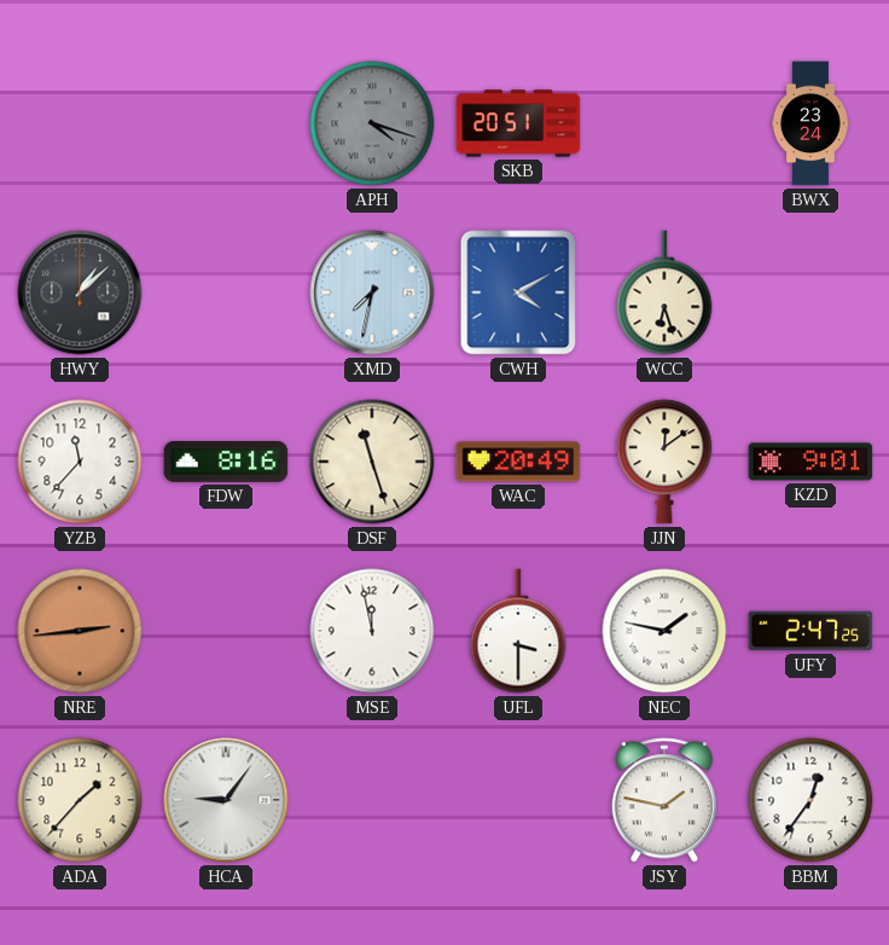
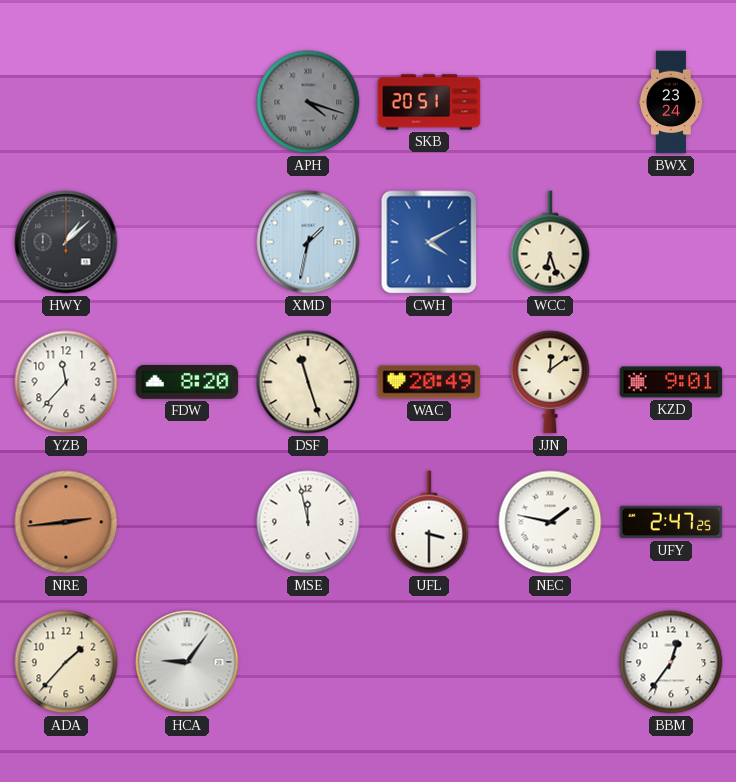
XMD: 7:32 -> 1:32
FDW: 8:16 -> 8:20
JSY: 1:47 -> none
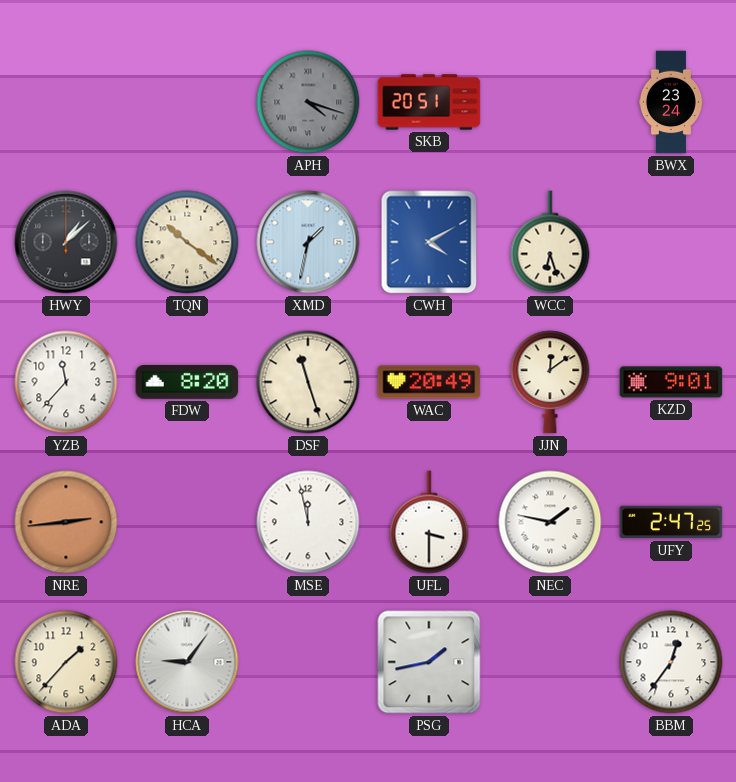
TQN: none -> 10:21
PSG: none -> 1:43
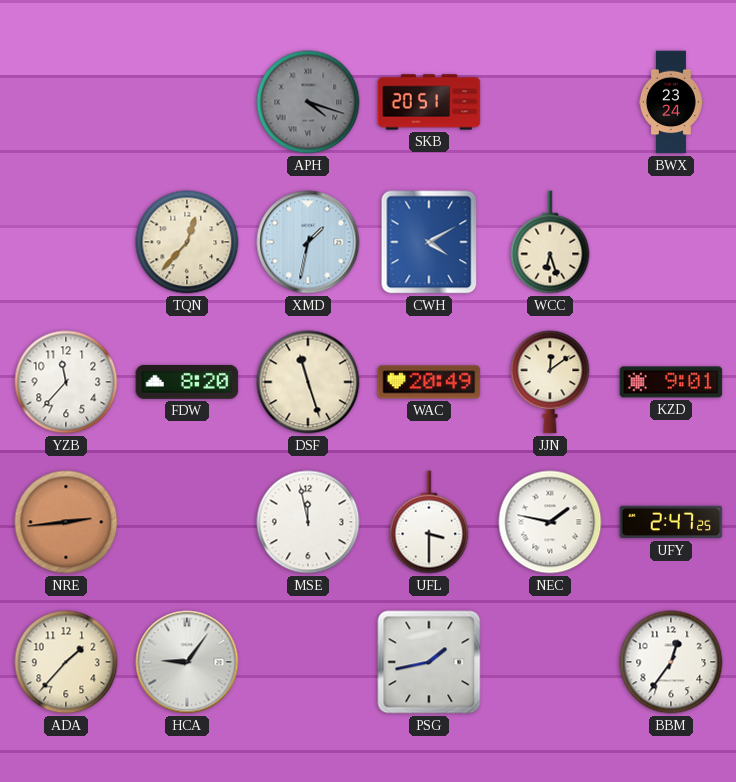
HWY: 1:08 -> none
TQN: 10:21 -> 12:37
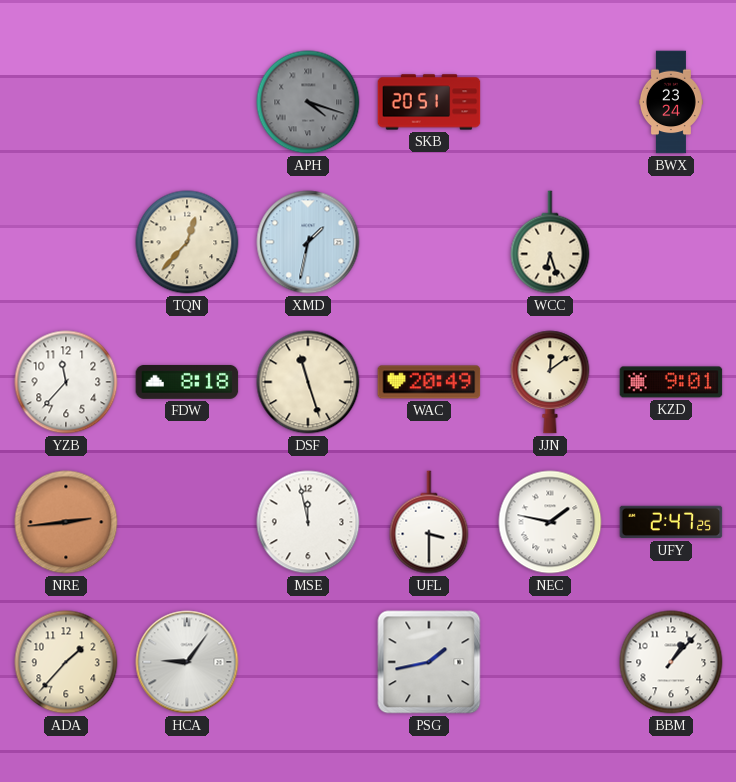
CWH: 4:10 -> none
FDW: 8:20 -> 8:18
BBM: 12:36 -> 1:07
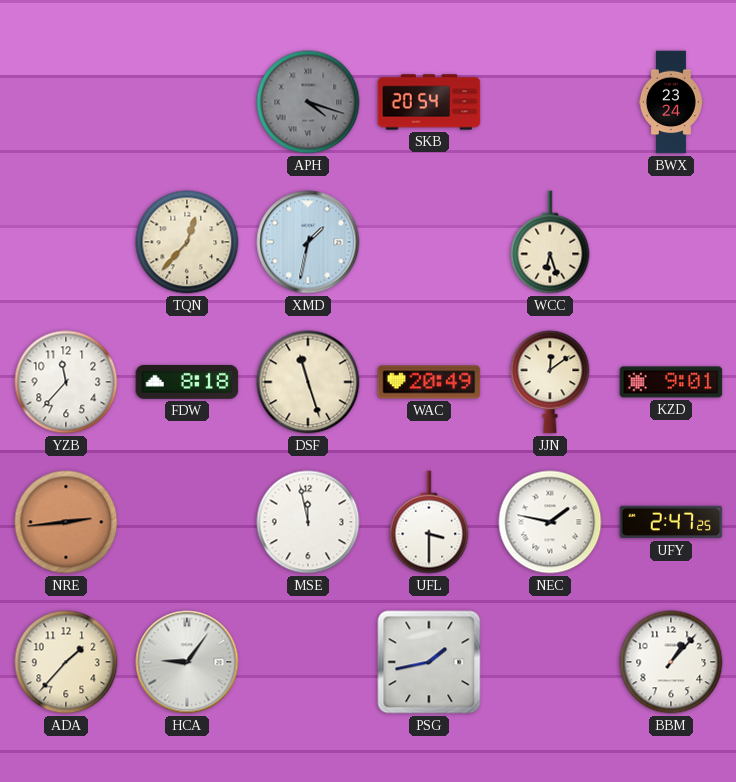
SKB: 20:51 -> 20:54
